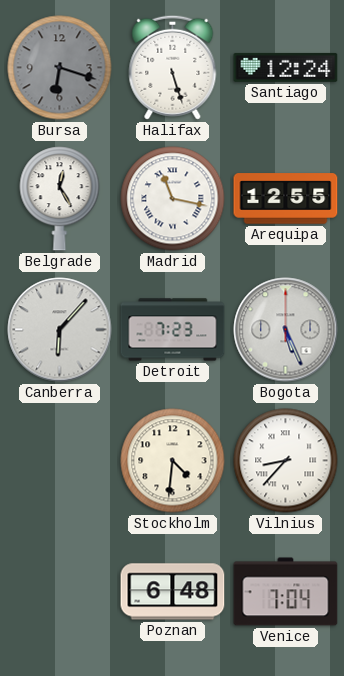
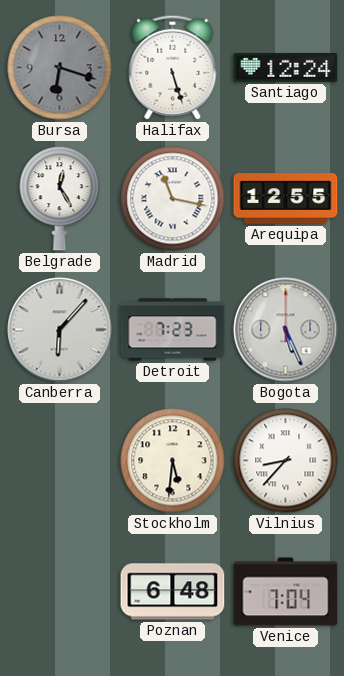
Stockholm: 4:31 -> 5:31
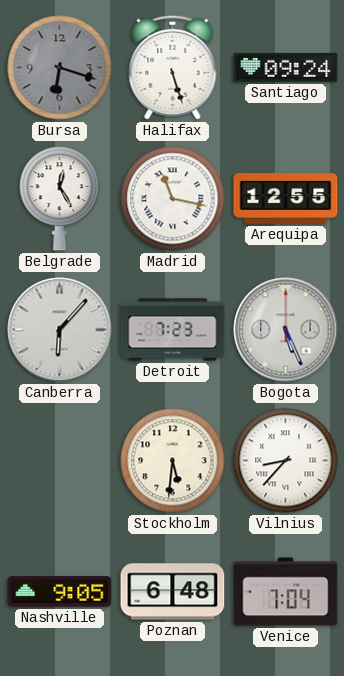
Santiago: 12:24 -> 09:24
Nashville: none -> 9:05
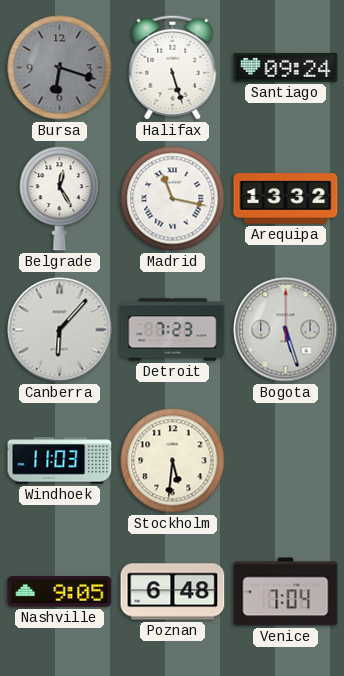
Arequipa: 12:55 -> 13:32
Bogota: 5:26 -> 5:27
Windhoek: none -> 11:03
Vilnius: 8:37 -> none
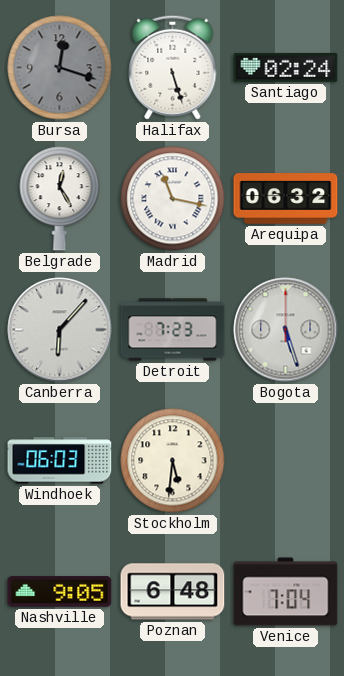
Bursa: 6:18 -> 12:18
Santiago: 09:24 -> 02:24
Arequipa: 13:32 -> 06:32
Windhoek: 11:03 -> 06:03
